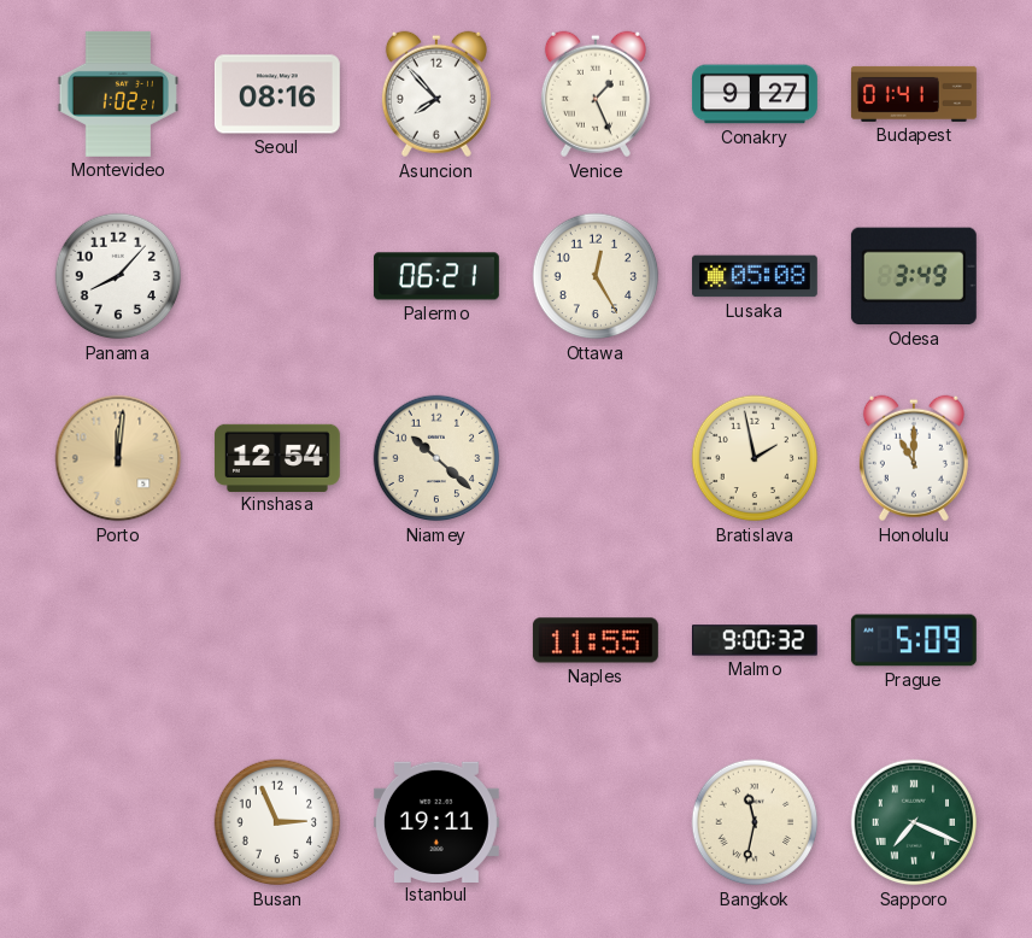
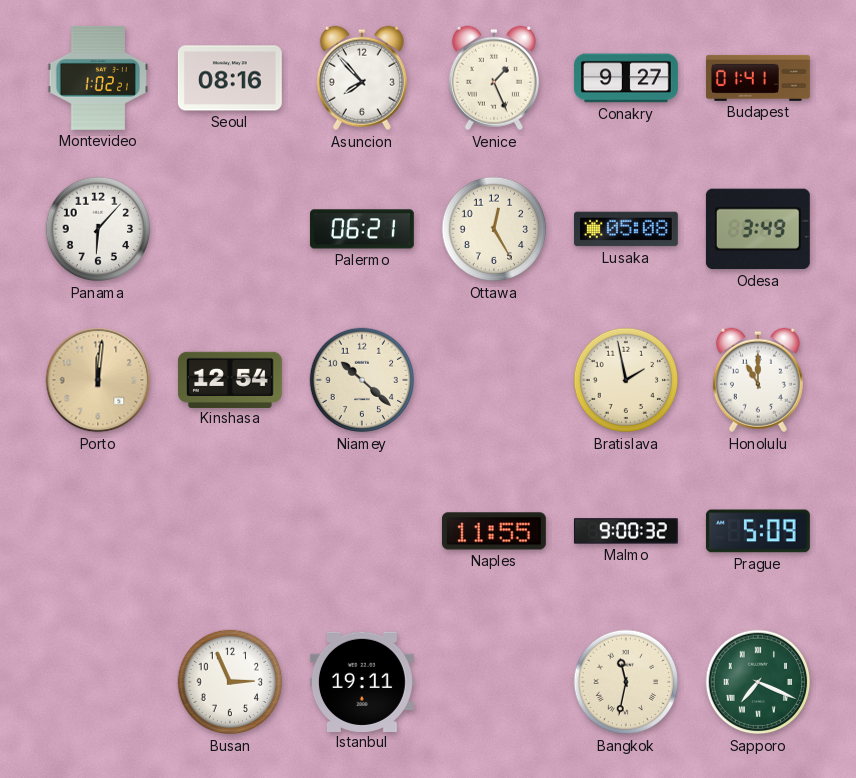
Panama: 8:07 -> 6:07
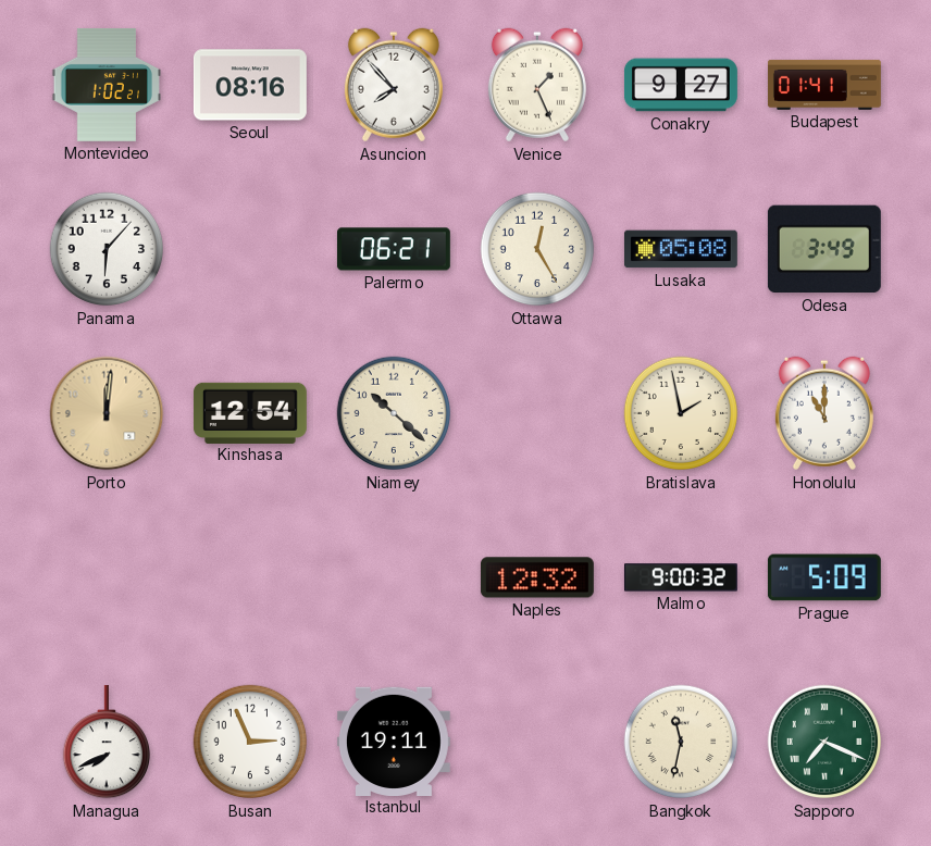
Naples: 11:55 -> 12:32
Managua: none -> 7:41
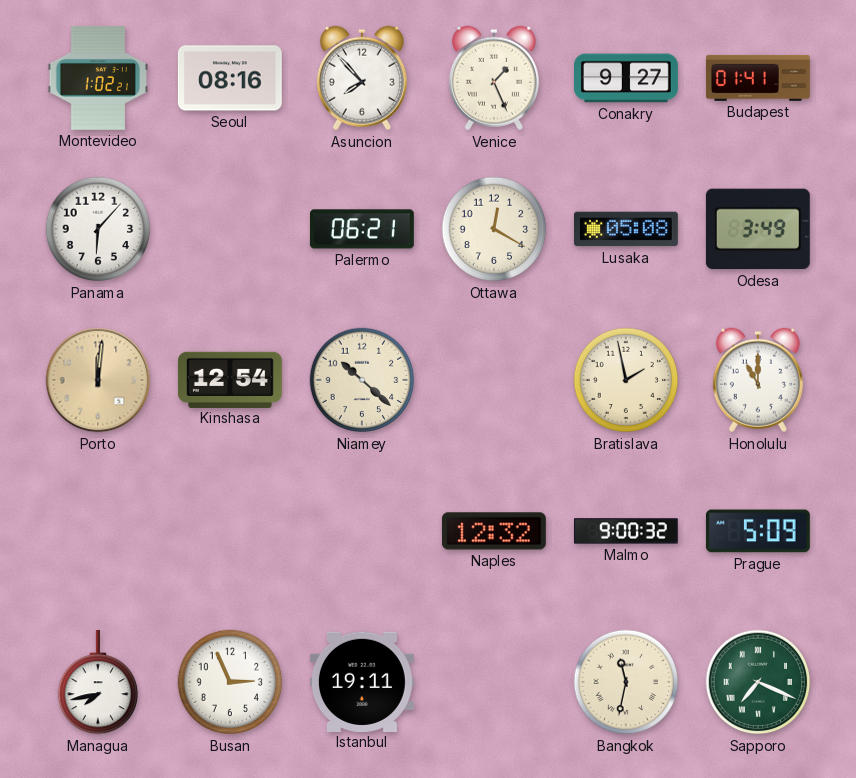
Ottawa: 12:25 -> 12:20
Managua: 7:41 -> 7:43
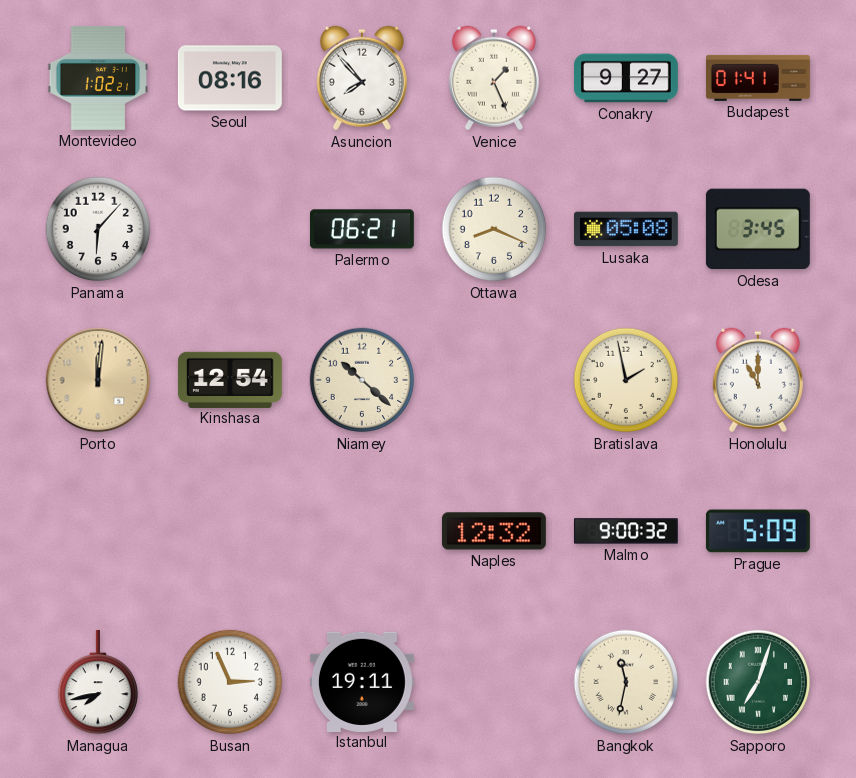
Ottawa: 12:20 -> 8:19
Odesa: 3:49 -> 3:45
Sapporo: 7:19 -> 7:03
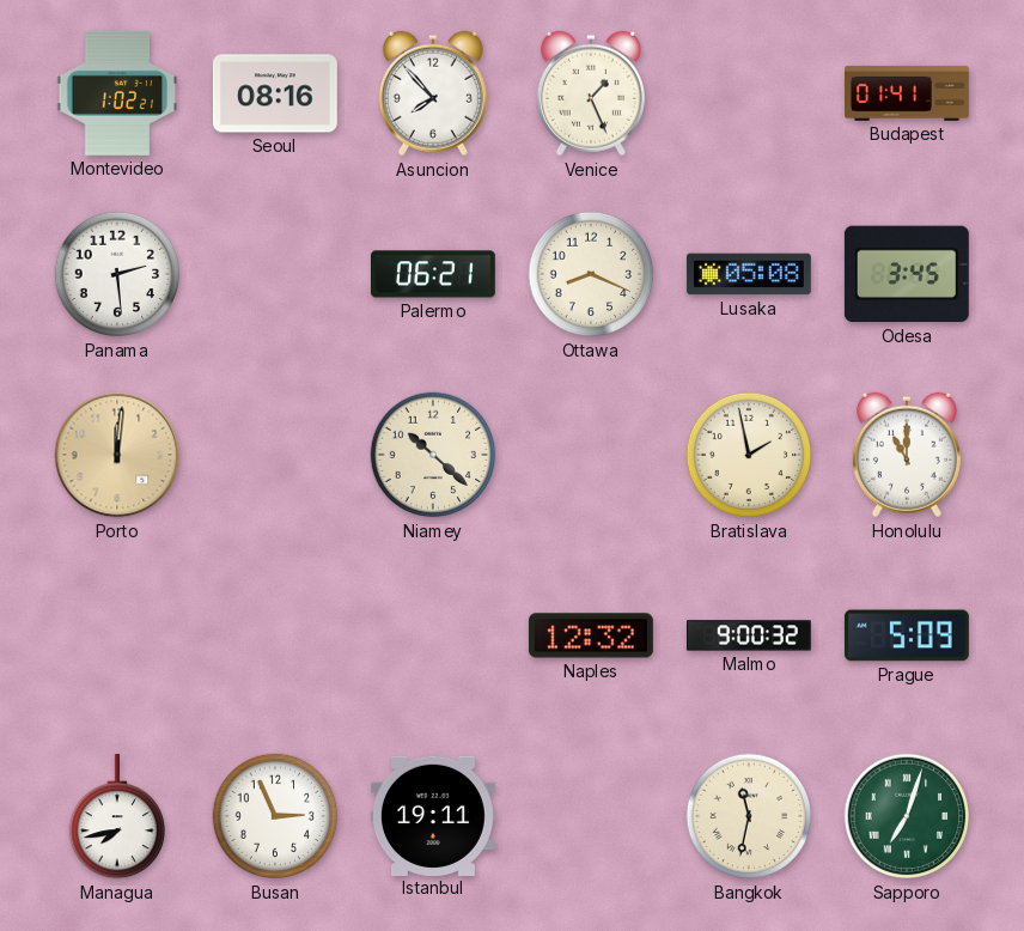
Conakry: 9:27 -> none
Panama: 6:07 -> 2:29
Kinshasa: 12:54 -> none
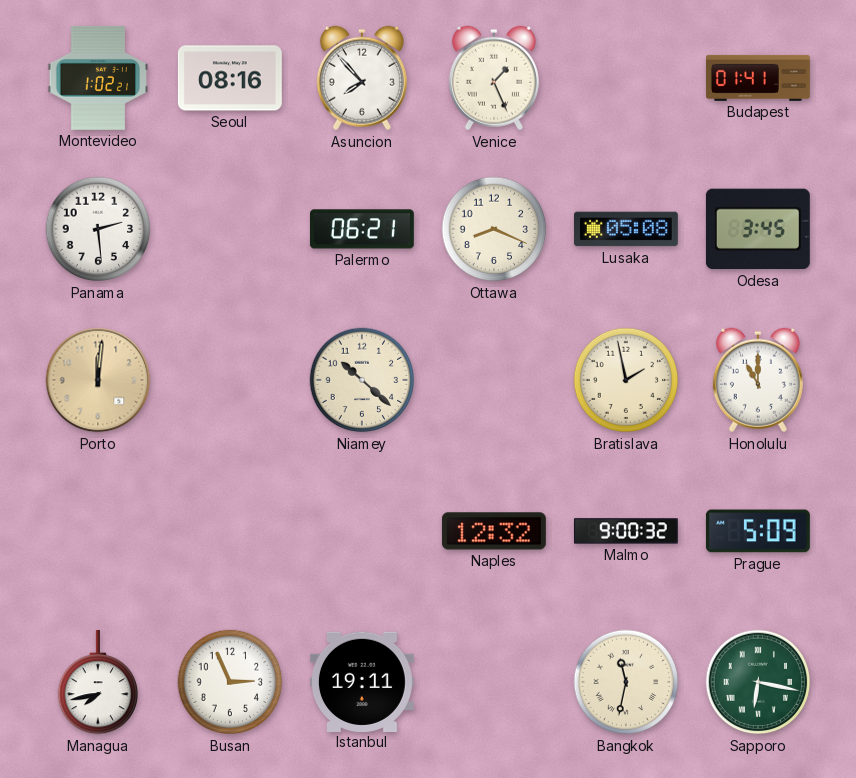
Sapporo: 7:03 -> 6:17
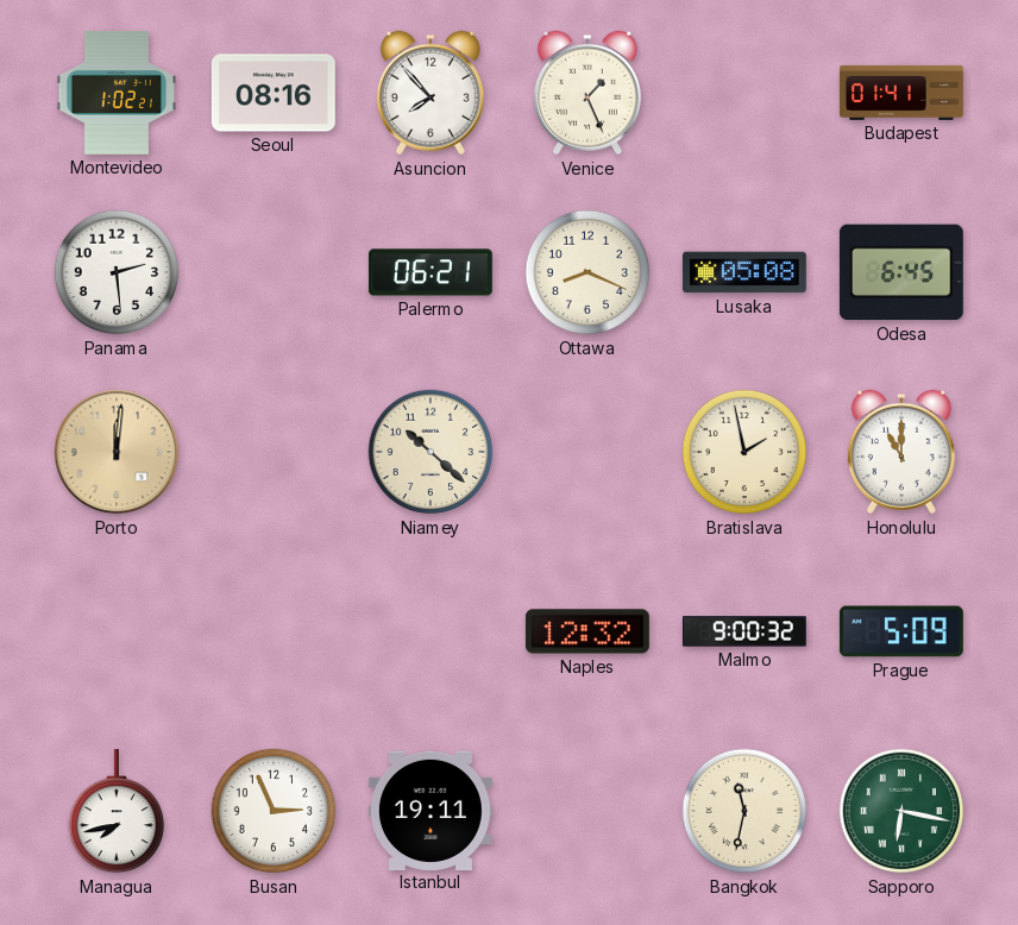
Odesa: 3:45 -> 6:45
